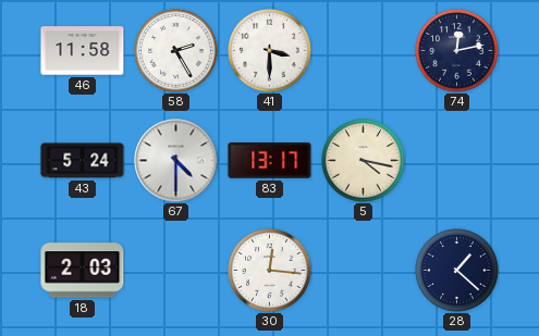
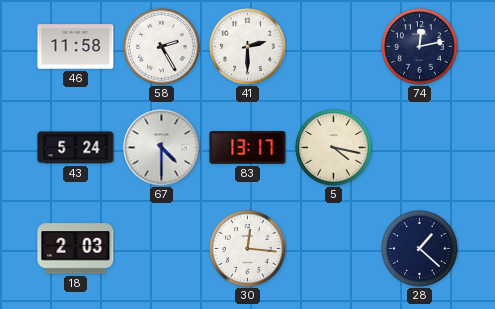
41: 3:30 -> 2:30
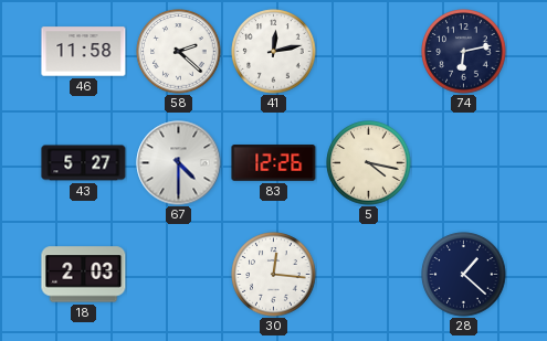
58: 2:25 -> 2:22
41: 2:30 -> 12:13
74: 12:13 -> 6:13
43: 5:24 -> 5:27
83: 13:17 -> 12:26
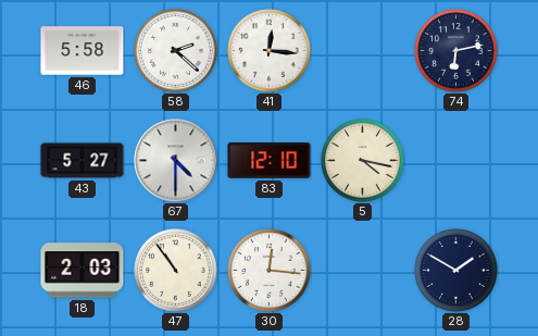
46: 11:58 -> 5:58
41: 12:13 -> 12:16
83: 12:26 -> 12:10
47: none -> 10:54
28: 1:22 -> 1:50
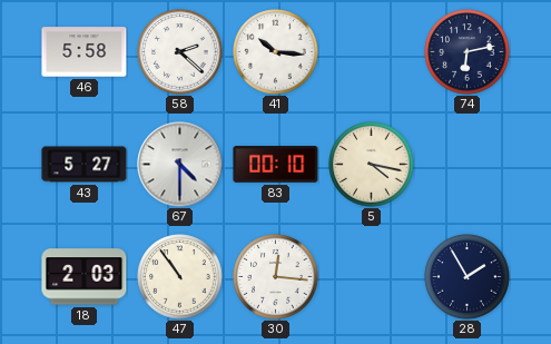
41: 12:16 -> 10:16
83: 12:10 -> 00:10
28: 1:50 -> 1:55
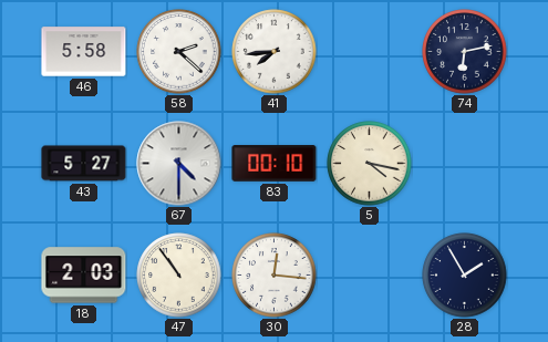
41: 10:16 -> 7:44
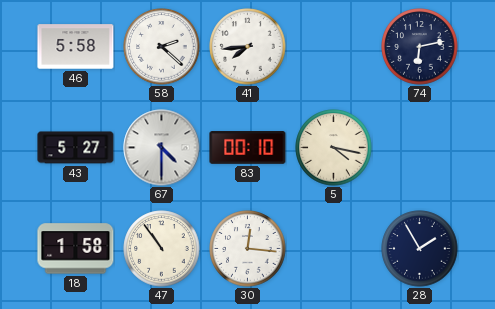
18: 2:03 -> 1:58
